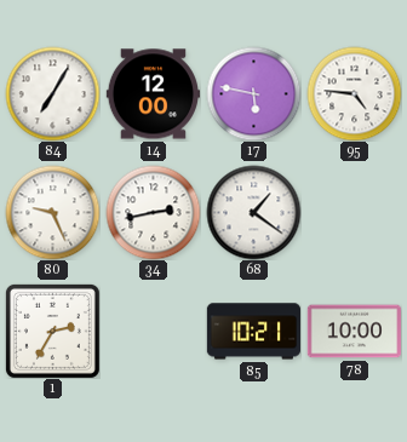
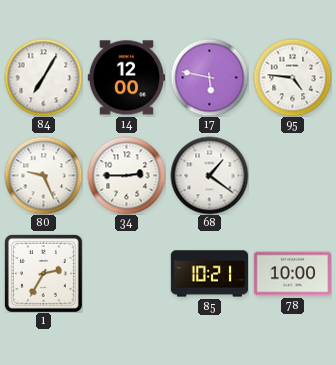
34: 2:43 -> 2:45
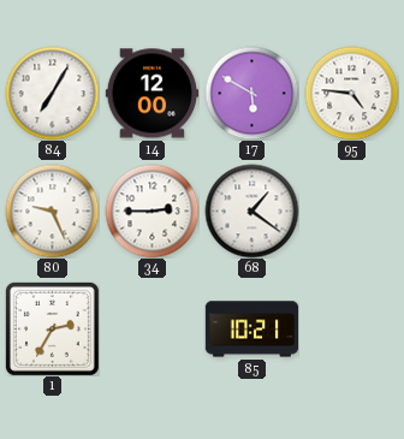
17: 5:47 -> 5:50
78: 10:00 -> none
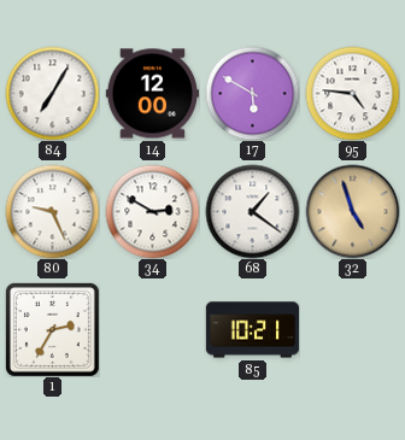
34: 2:45 -> 2:50
32: none -> 4:57
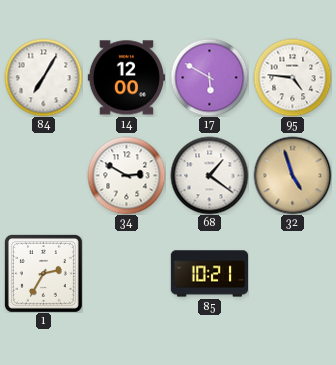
80: 9:26 -> none
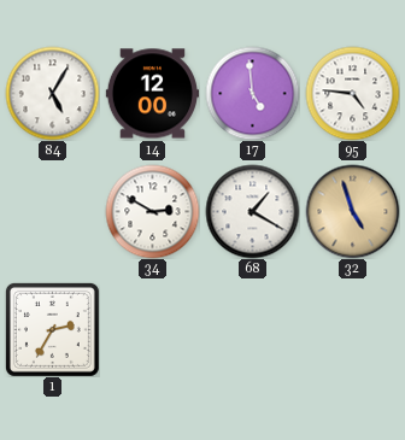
84: 7:05 -> 5:05
17: 5:50 -> 4:59
68: 1:21 -> 1:20
85: 10:21 -> none
